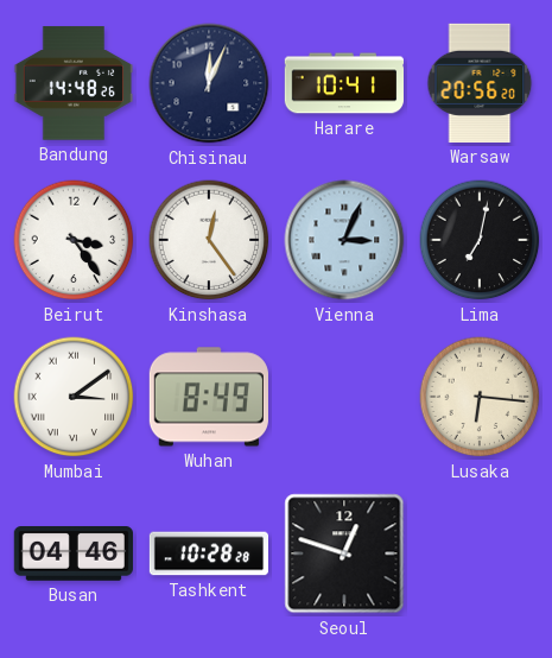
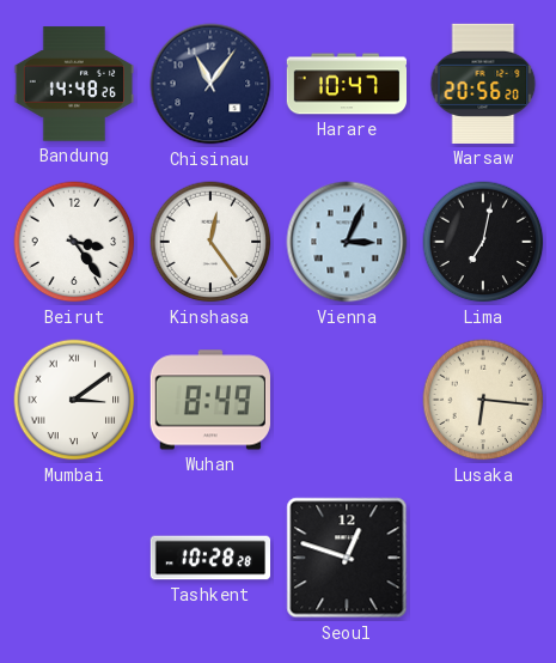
Chisinau: 12:04 -> 11:06
Harare: 10:41 -> 10:47
Busan: 04:46 -> none
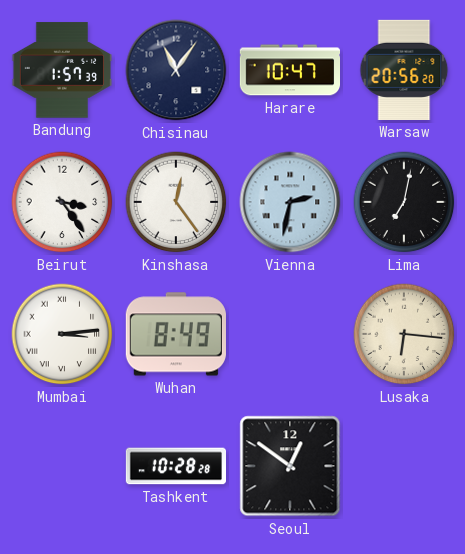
Bandung: 14:48 -> 1:57
Vienna: 3:04 -> 2:32
Mumbai: 3:09 -> 3:14
Seoul: 12:48 -> 12:51
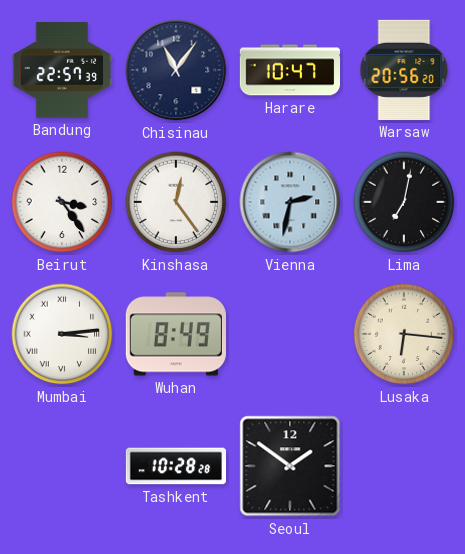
Bandung: 1:57 -> 22:57
Seoul: 12:51 -> 1:51
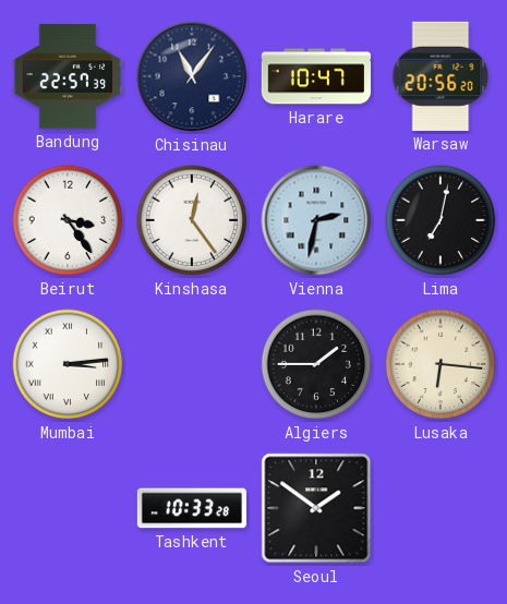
Wuhan: 8:49 -> none
Algiers: none -> 1:45
Tashkent: 10:28 -> 10:33
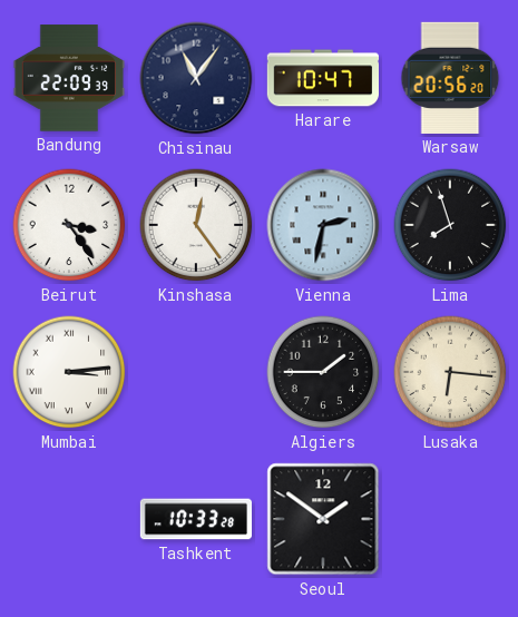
Bandung: 22:57 -> 22:09
Lima: 7:02 -> 7:57
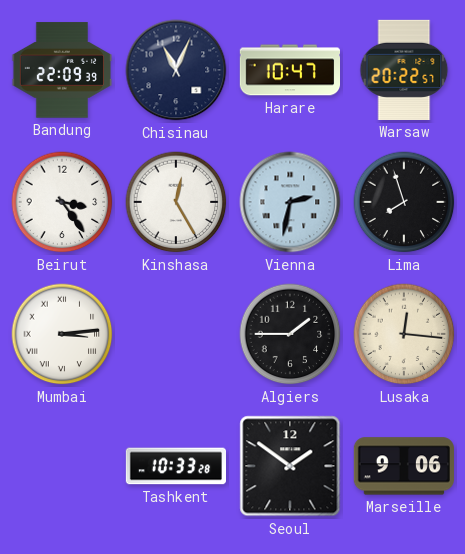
Chisinau: 11:06 -> 11:04
Warsaw: 20:56 -> 20:22
Kinshasa: 12:24 -> 12:25
Lusaka: 6:16 -> 12:16
Marseille: none -> 9:06
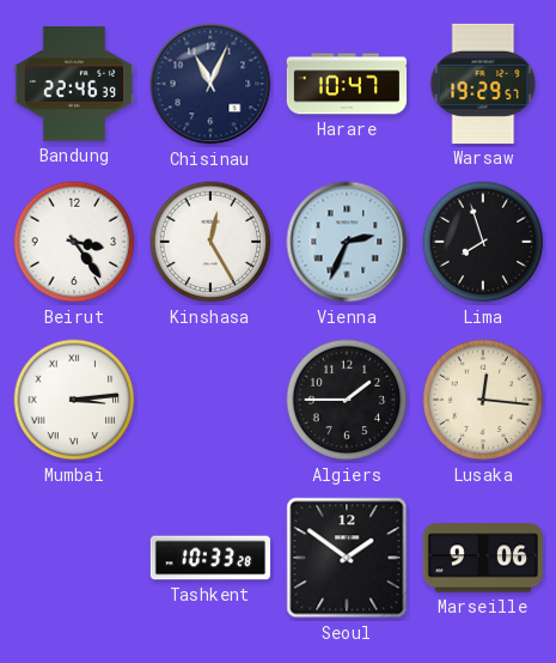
Bandung: 22:09 -> 22:46
Warsaw: 20:22 -> 19:29
Vienna: 2:32 -> 2:34
